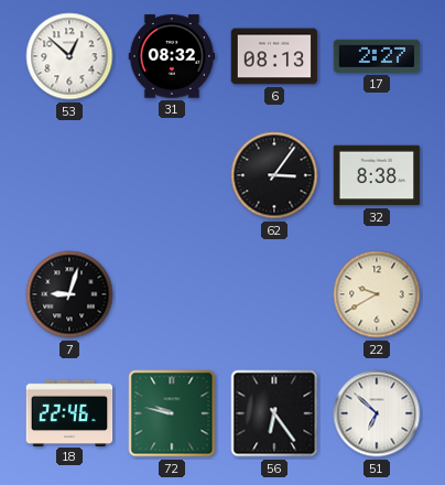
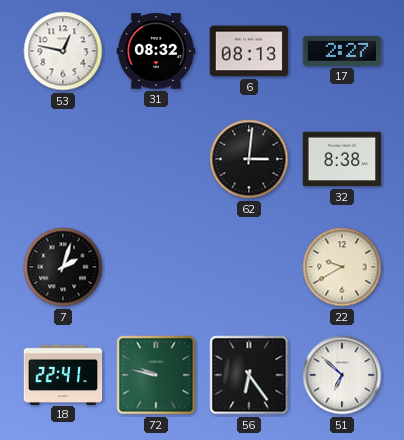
53: 12:52 -> 12:47
62: 3:06 -> 3:01
7: 9:03 -> 2:03
18: 22:46 -> 22:41
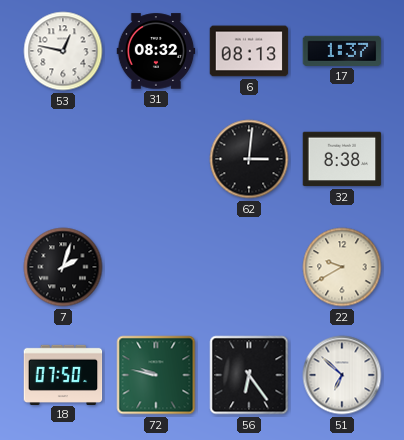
17: 2:27 -> 1:37
18: 22:41 -> 07:50
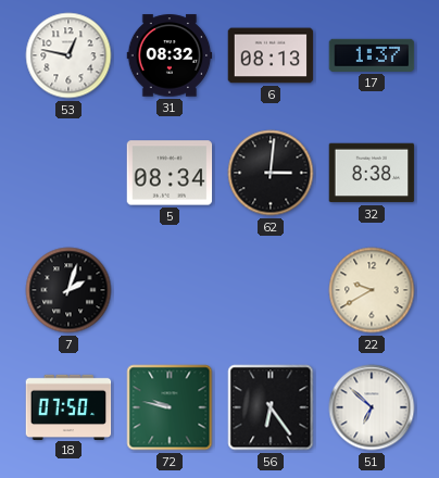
5: none -> 08:34
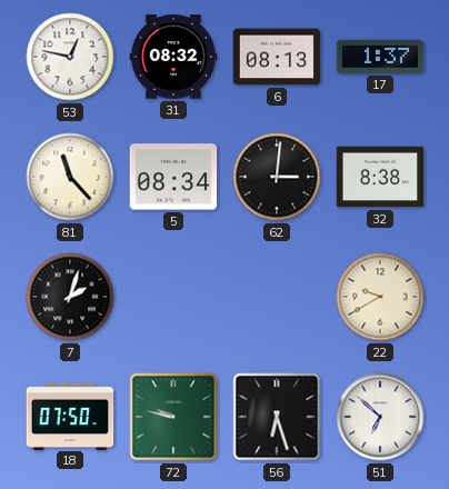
81: none -> 11:23
56: 6:24 -> 6:27
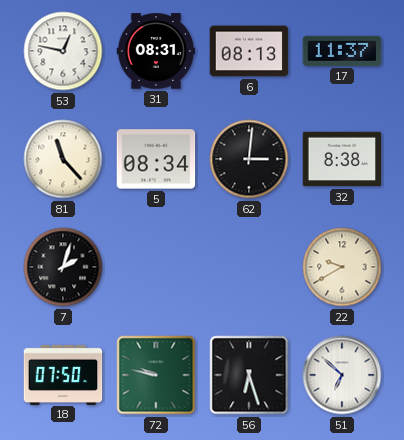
31: 08:32 -> 08:31
17: 1:37 -> 11:37
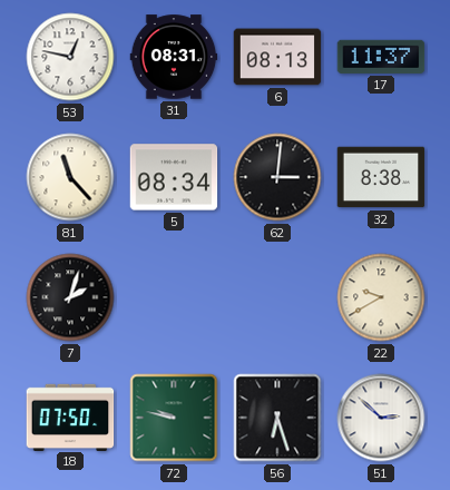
51: 6:52 -> 2:52
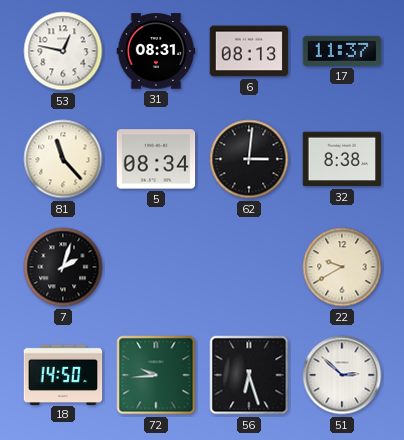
18: 07:50 -> 14:50
72: 9:47 -> 9:44
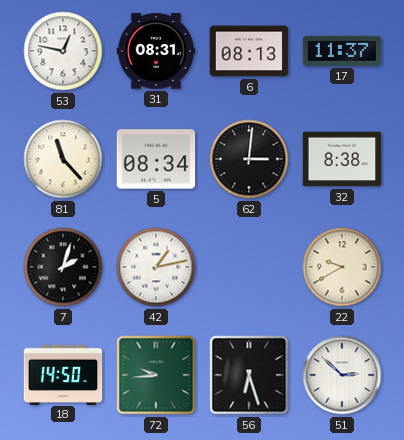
42: none -> 1:13
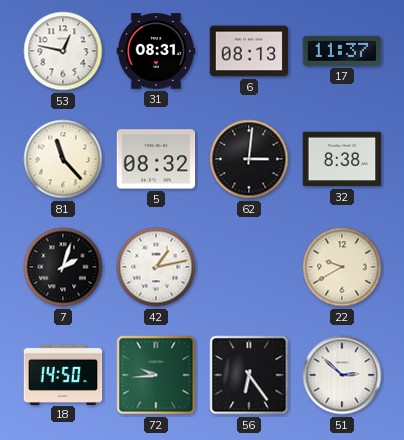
5: 08:34 -> 08:32
56: 6:27 -> 6:24
